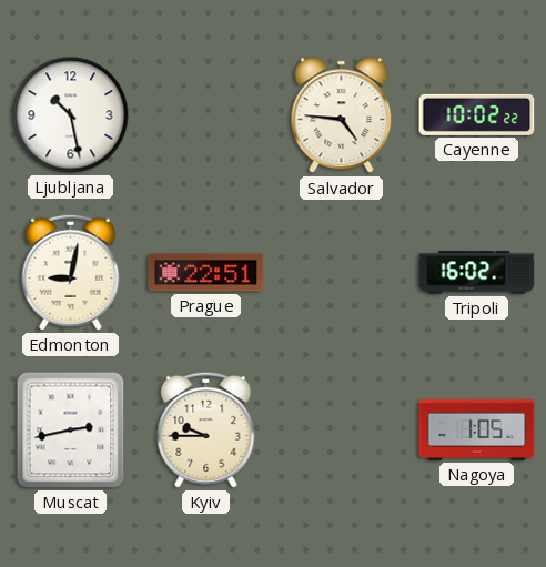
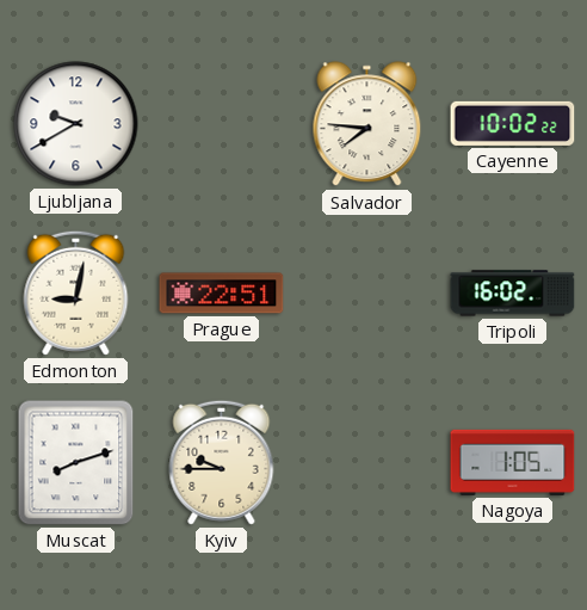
Ljubljana: 10:28 -> 9:40
Salvador: 4:46 -> 7:46
Muscat: 2:43 -> 8:12
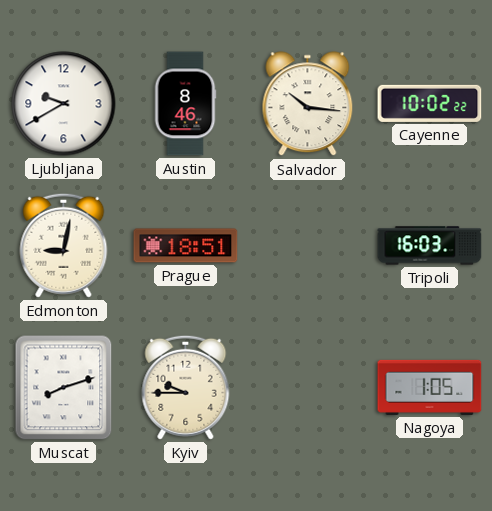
Austin: none -> 8:46
Salvador: 7:46 -> 10:16
Prague: 22:51 -> 18:51
Tripoli: 16:02 -> 16:03
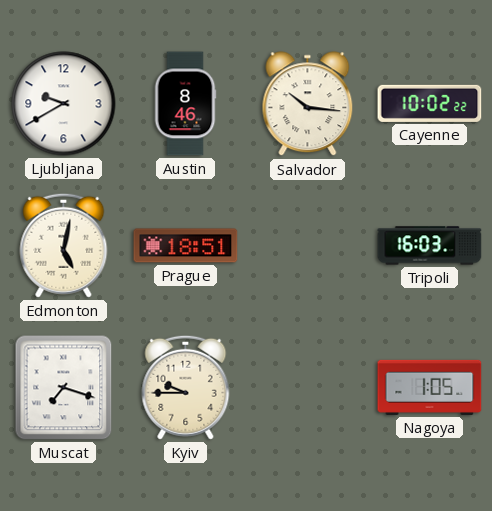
Edmonton: 9:02 -> 5:02
Muscat: 8:12 -> 7:18
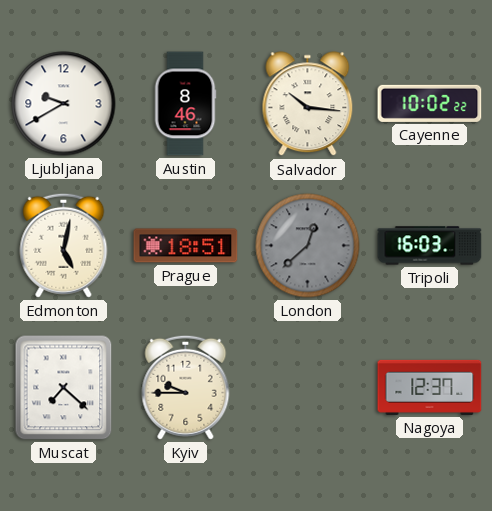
London: none -> 12:38
Muscat: 7:18 -> 7:22
Nagoya: 1:05 -> 12:37
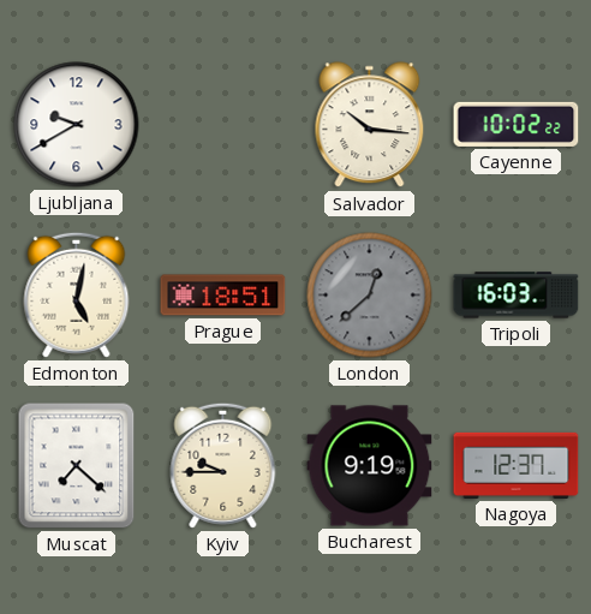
Austin: 8:46 -> none
Bucharest: none -> 9:19
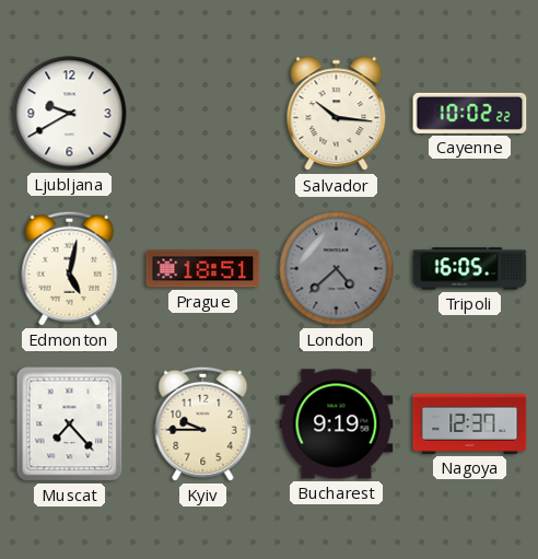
London: 12:38 -> 4:38
Tripoli: 16:03 -> 16:05
Muscat: 7:22 -> 7:23
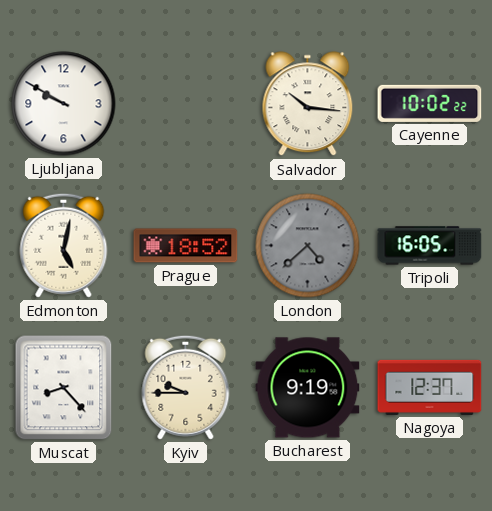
Ljubljana: 9:40 -> 9:50
Prague: 18:51 -> 18:52
Muscat: 7:23 -> 8:23
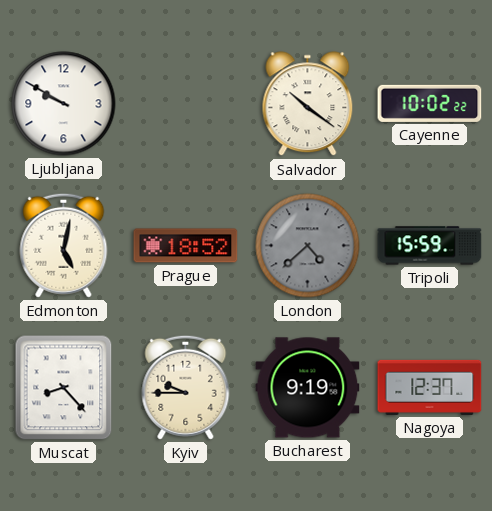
Salvador: 10:16 -> 10:21
Tripoli: 16:05 -> 15:59
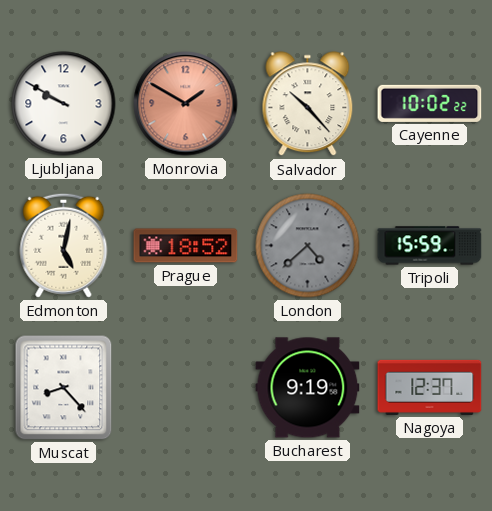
Monrovia: none -> 1:50
Salvador: 10:21 -> 10:23
Kyiv: 9:45 -> none
